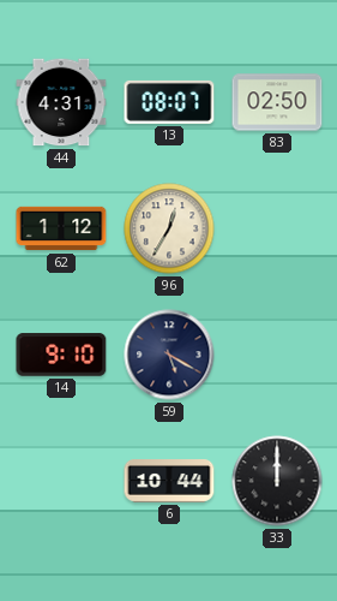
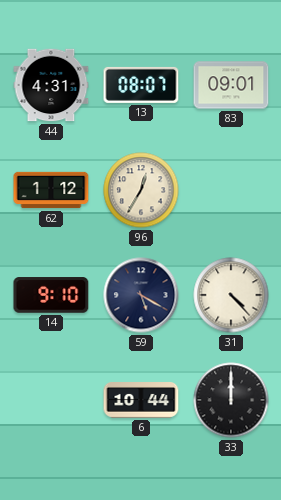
83: 02:50 -> 09:01
31: none -> 4:23
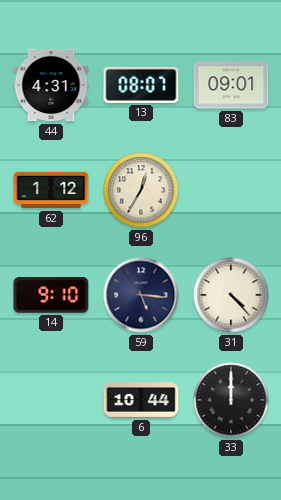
59: 5:20 -> 5:16
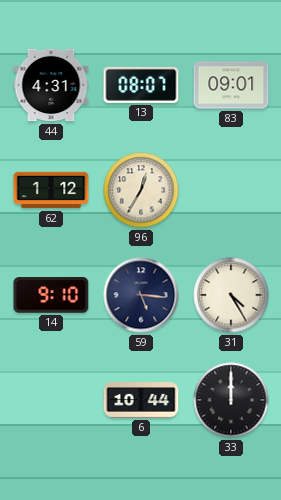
31: 4:23 -> 4:25
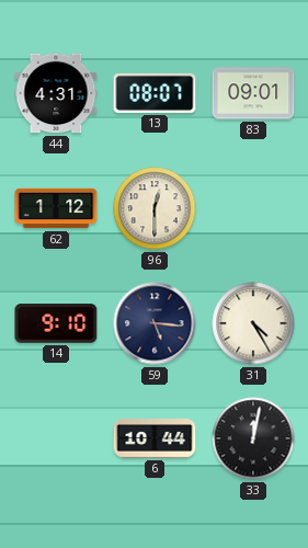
96: 12:35 -> 12:30
33: 12:00 -> 12:02
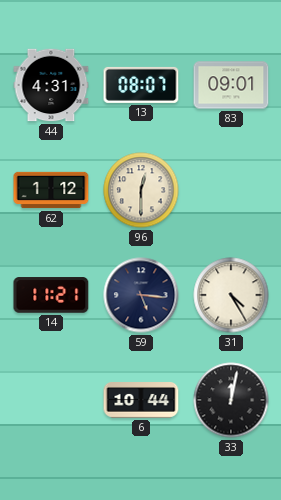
14: 9:10 -> 11:21
